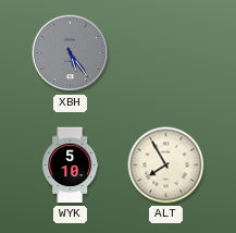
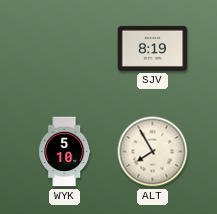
XBH: 5:24 -> none
SJV: none -> 8:19
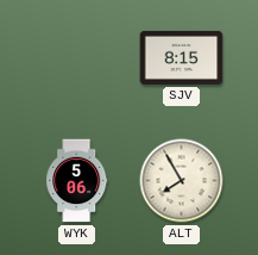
SJV: 8:19 -> 8:15
WYK: 5:10 -> 5:06
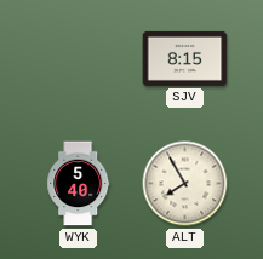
WYK: 5:06 -> 5:40
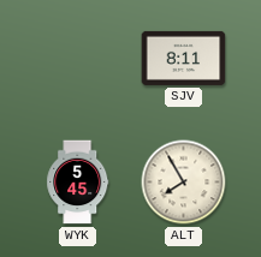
SJV: 8:15 -> 8:11
WYK: 5:40 -> 5:45
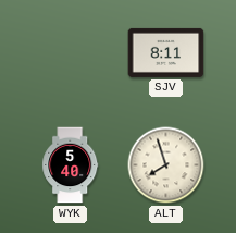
WYK: 5:45 -> 5:40
ALT: 7:55 -> 7:57
